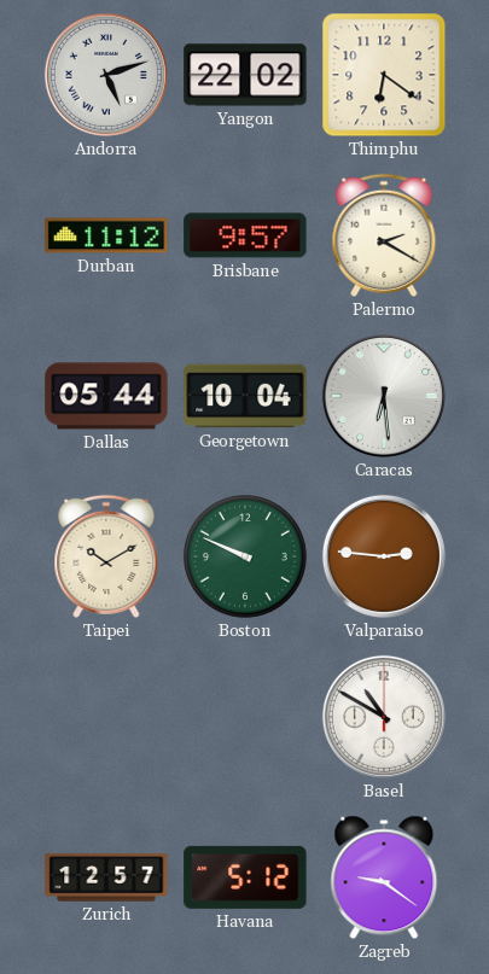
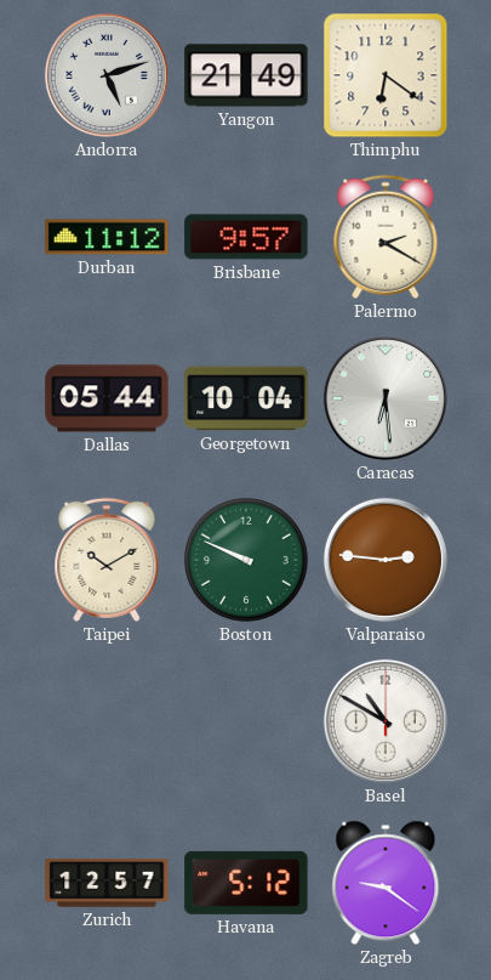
Yangon: 22:02 -> 21:49
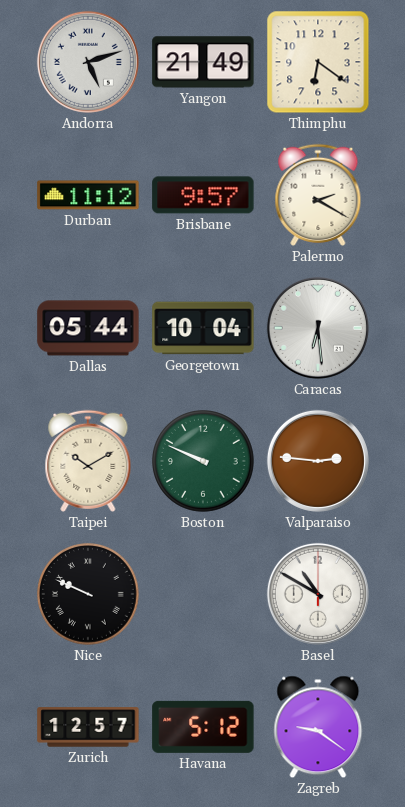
Nice: none -> 9:49
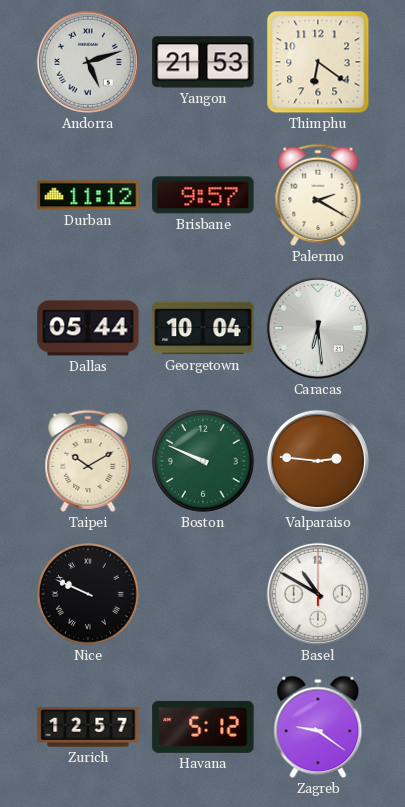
Yangon: 21:49 -> 21:53
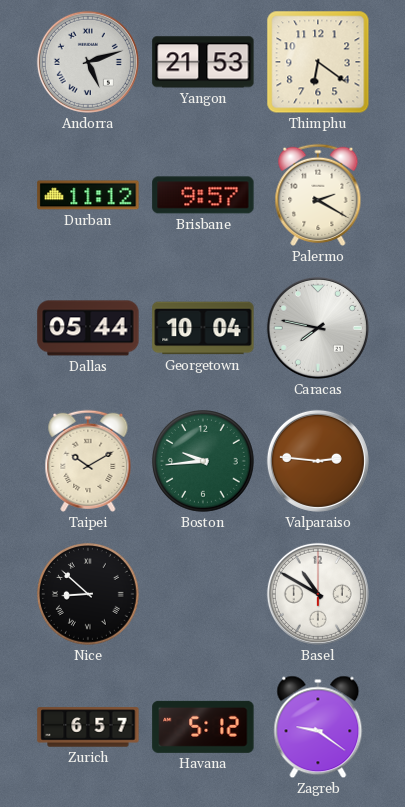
Caracas: 6:29 -> 7:47
Boston: 9:49 -> 9:44
Nice: 9:49 -> 8:52
Zurich: 12:57 -> 6:57
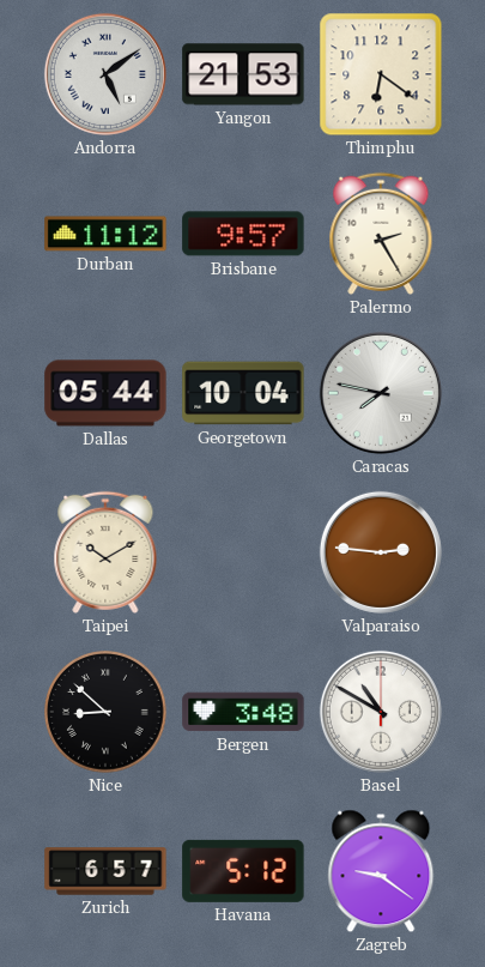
Andorra: 5:12 -> 5:09
Palermo: 2:20 -> 2:25
Boston: 9:44 -> none
Bergen: none -> 3:48
